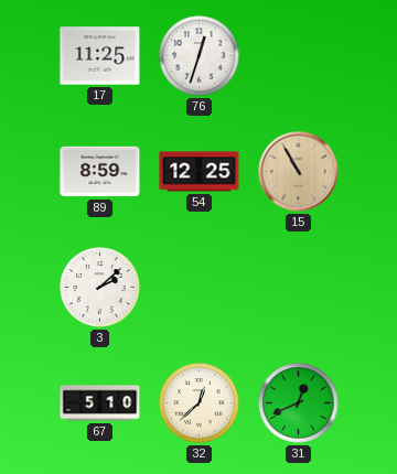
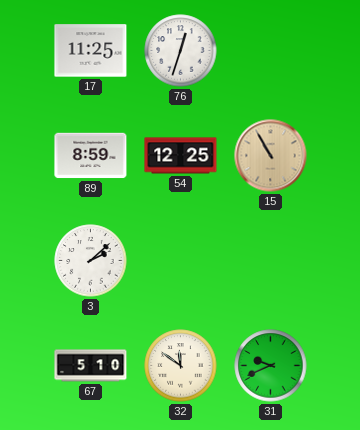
32: 12:38 -> 11:51
31: 12:41 -> 9:41
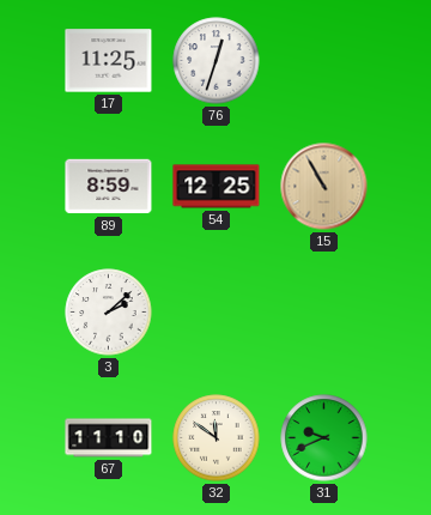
67: 5:10 -> 11:10
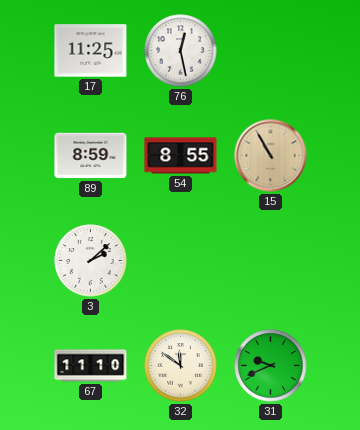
76: 12:33 -> 12:28
54: 12:25 -> 8:55
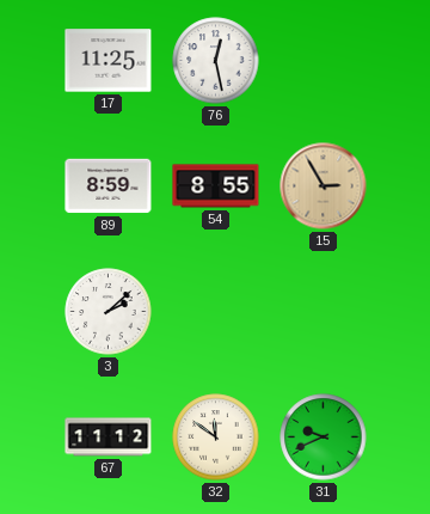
15: 10:55 -> 2:55
67: 11:10 -> 11:12
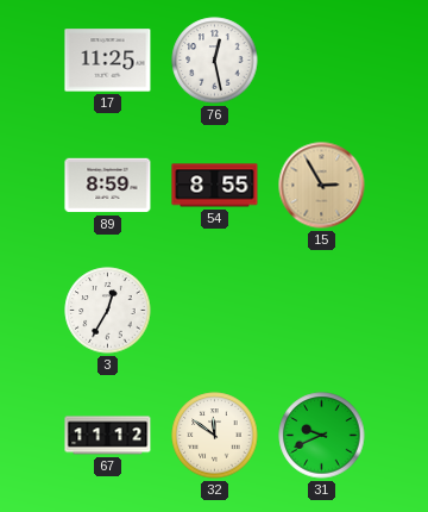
3: 2:08 -> 12:35
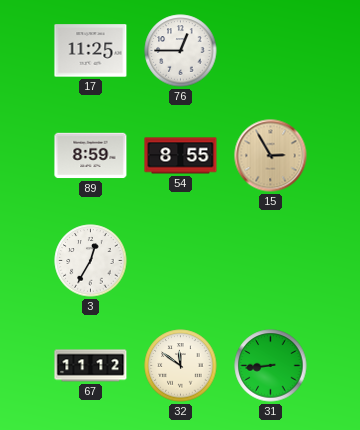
76: 12:28 -> 12:45
31: 9:41 -> 8:44
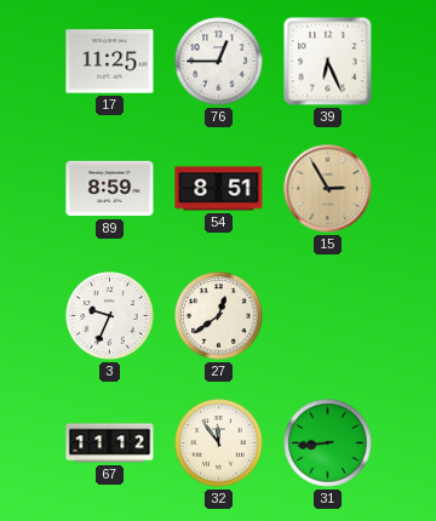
39: none -> 6:26
54: 8:55 -> 8:51
3: 12:35 -> 9:34
27: none -> 12:39
32: 11:51 -> 11:54
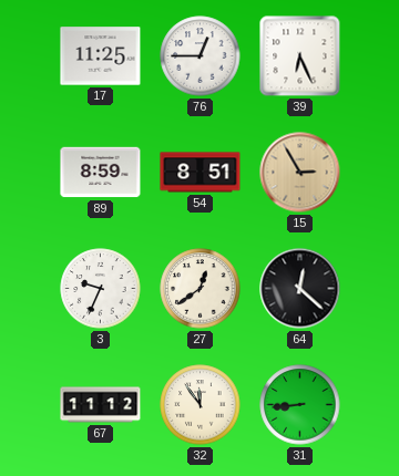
64: none -> 12:22
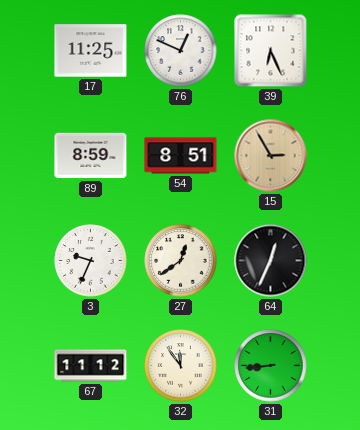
76: 12:45 -> 12:49
64: 12:22 -> 12:34
